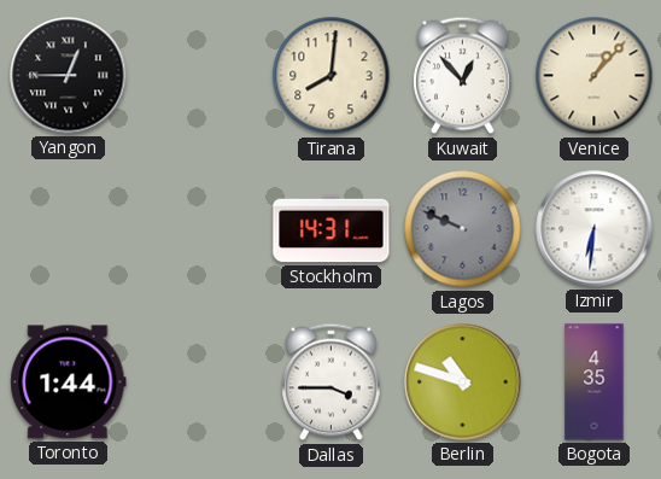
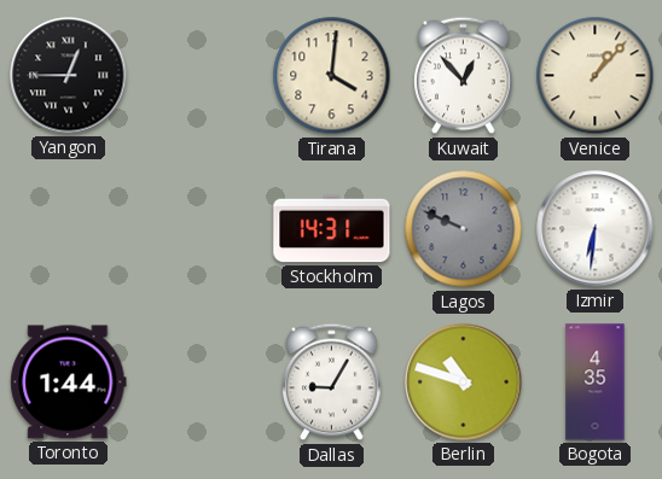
Tirana: 8:01 -> 4:01
Dallas: 3:45 -> 9:05
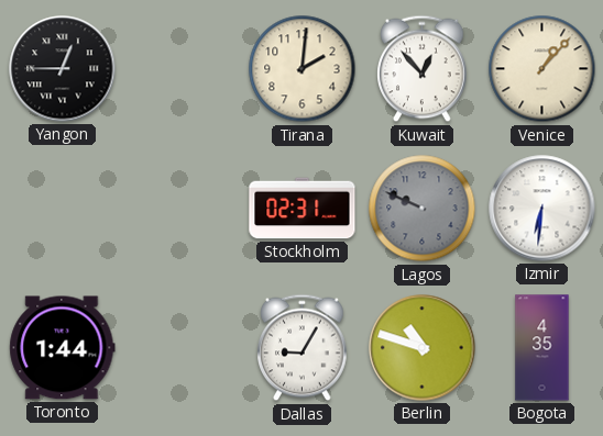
Tirana: 4:01 -> 2:01
Stockholm: 14:31 -> 02:31
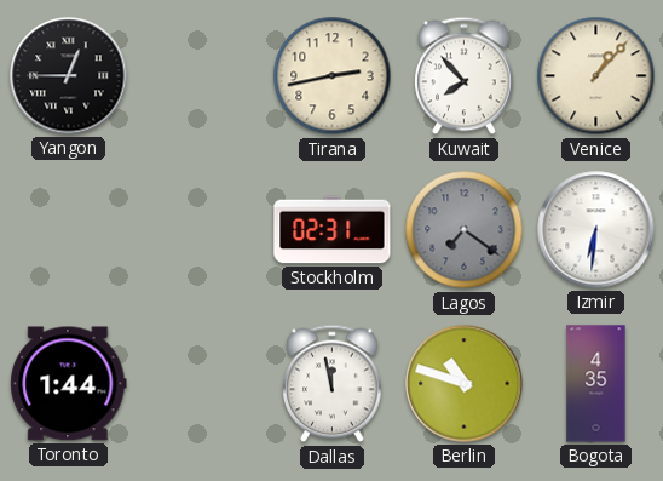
Tirana: 2:01 -> 2:43
Kuwait: 12:53 -> 7:53
Lagos: 9:49 -> 7:21
Dallas: 9:05 -> 11:58
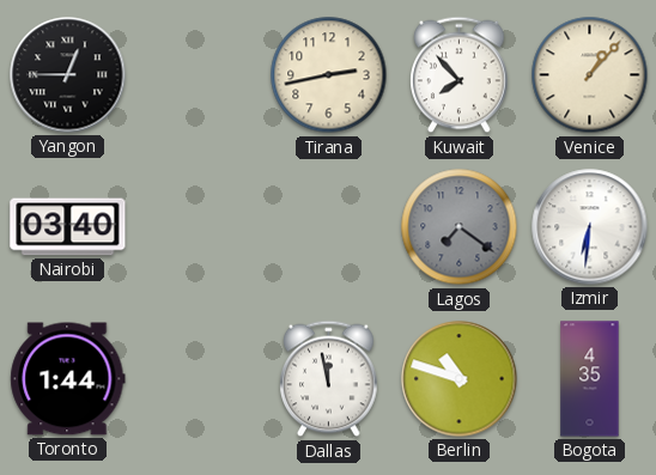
Nairobi: none -> 03:40
Stockholm: 02:31 -> none
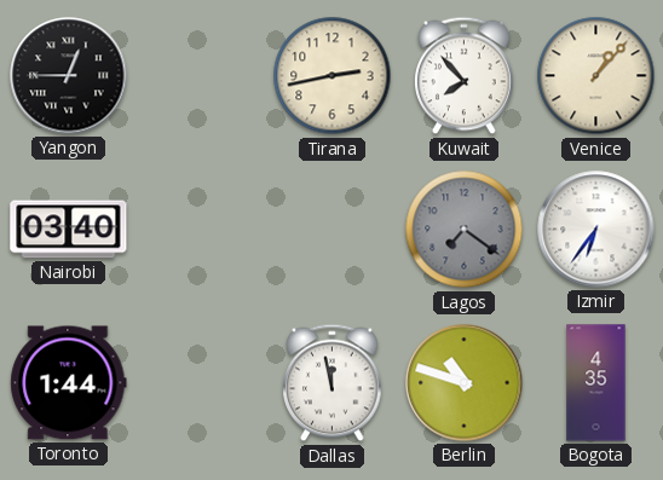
Izmir: 6:31 -> 6:36
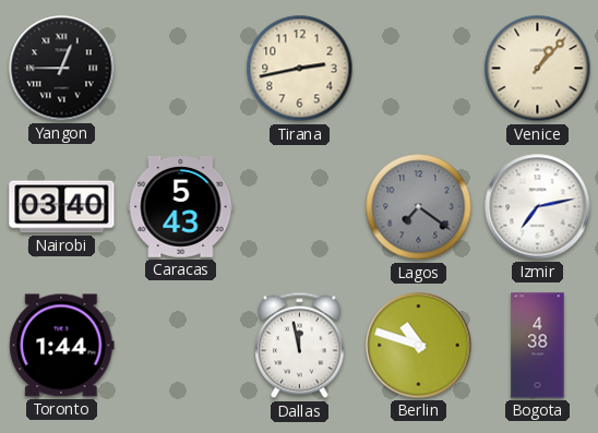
Kuwait: 7:53 -> none
Caracas: none -> 5:43
Izmir: 6:36 -> 7:13
Bogota: 4:35 -> 4:38
